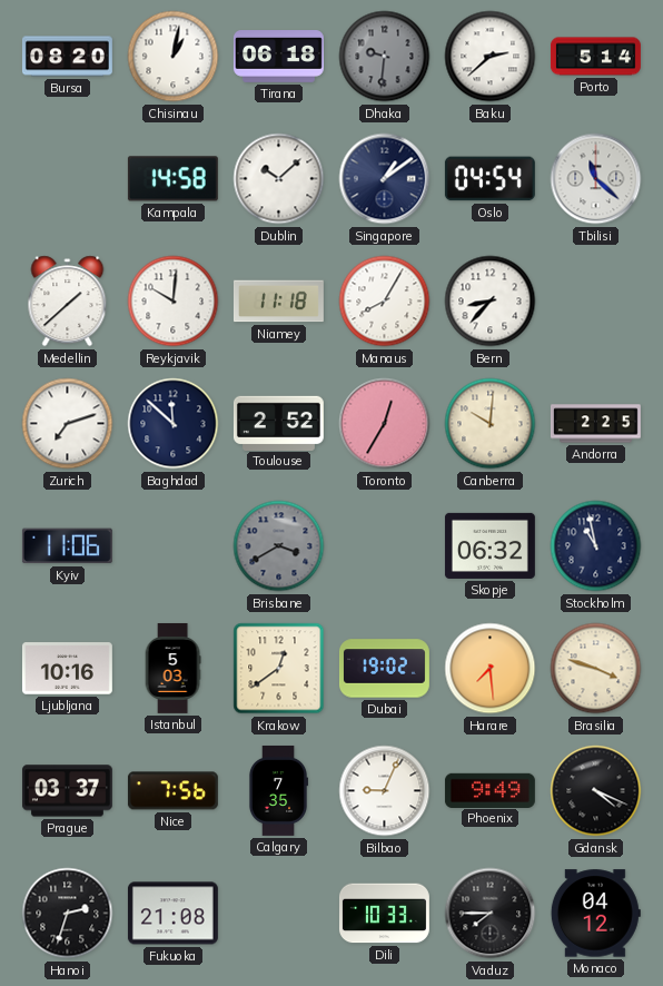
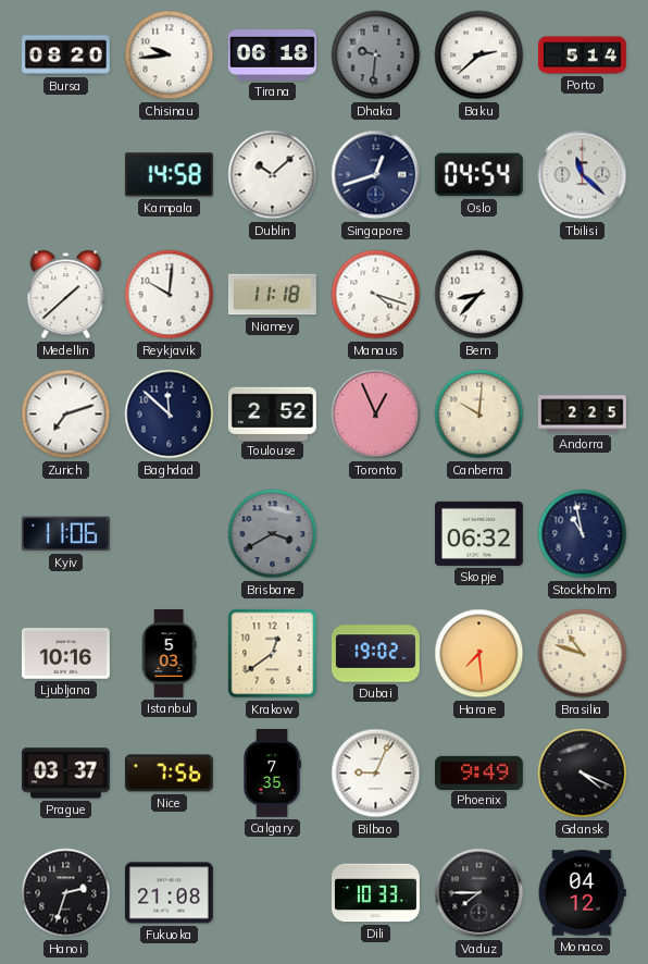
Chisinau: 1:02 -> 9:44
Singapore: 1:09 -> 12:42
Manaus: 8:05 -> 4:18
Toronto: 12:35 -> 12:56
Brasilia: 3:48 -> 10:48
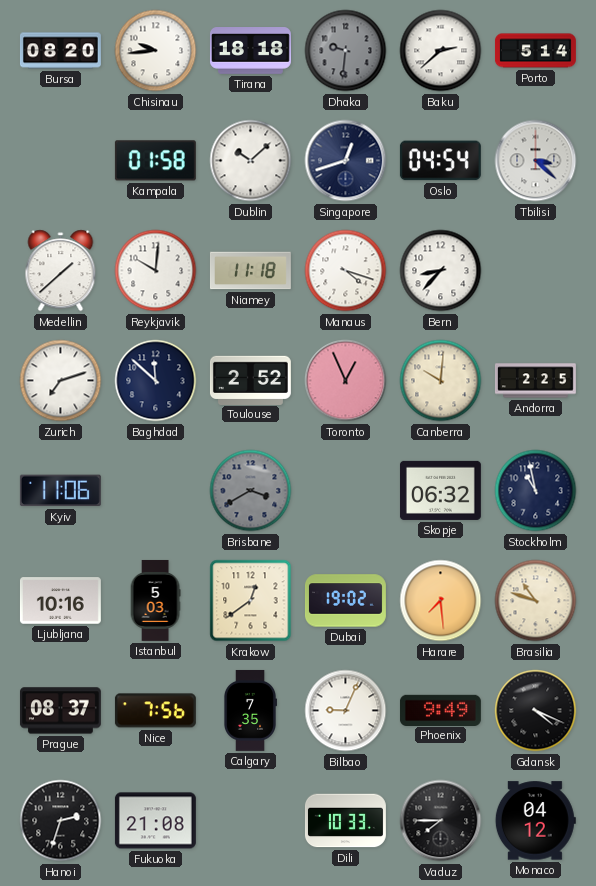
Tirana: 06:18 -> 18:18
Kampala: 14:58 -> 01:58
Tbilisi: 11:22 -> 3:22
Prague: 03:37 -> 08:37
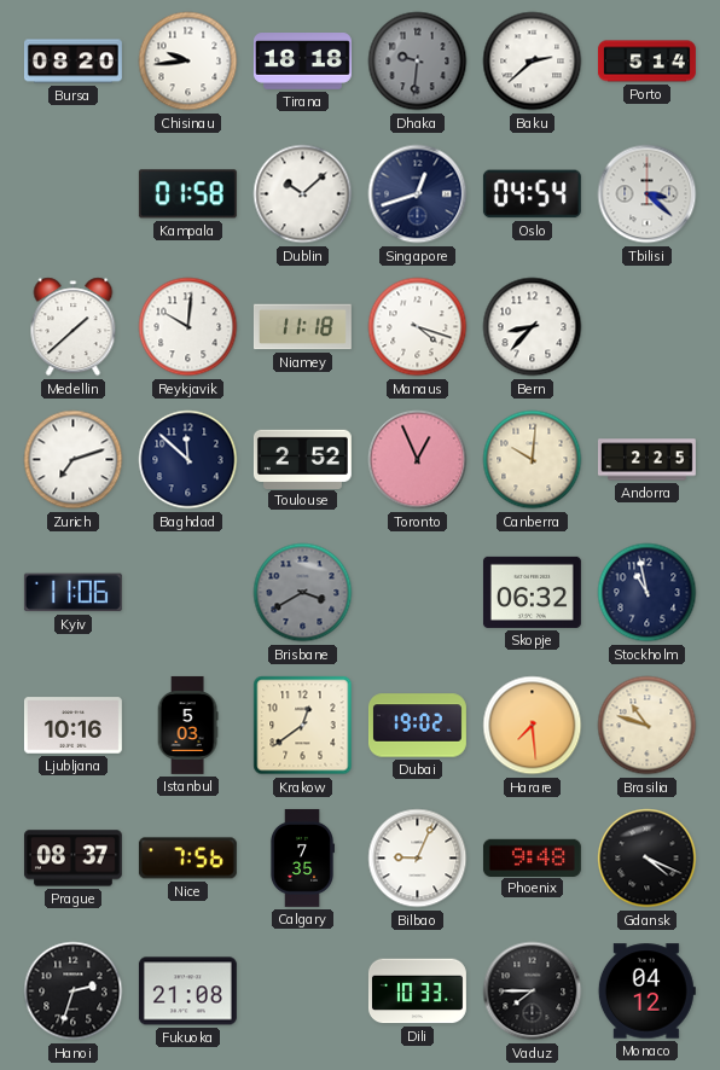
Phoenix: 9:49 -> 9:48
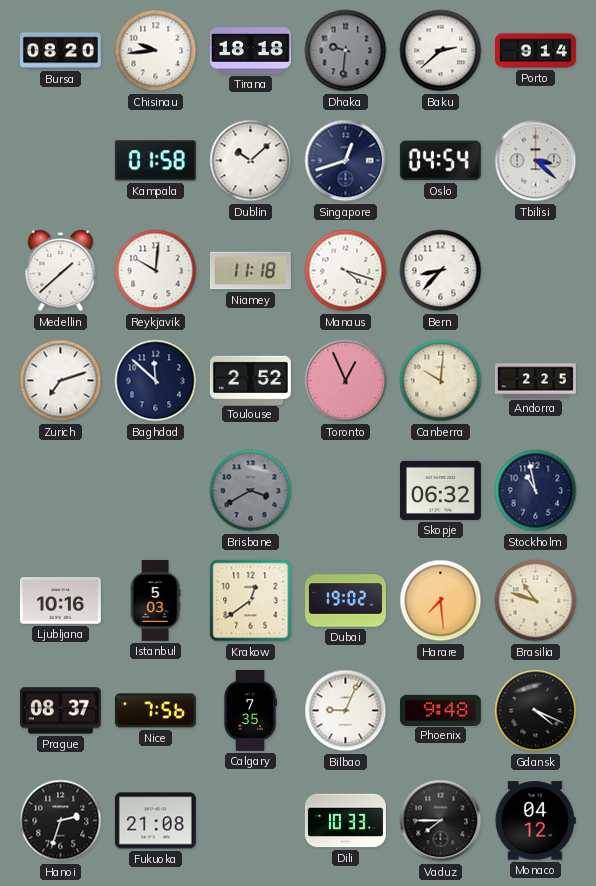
Porto: 5:14 -> 9:14
Kyiv: 11:06 -> none
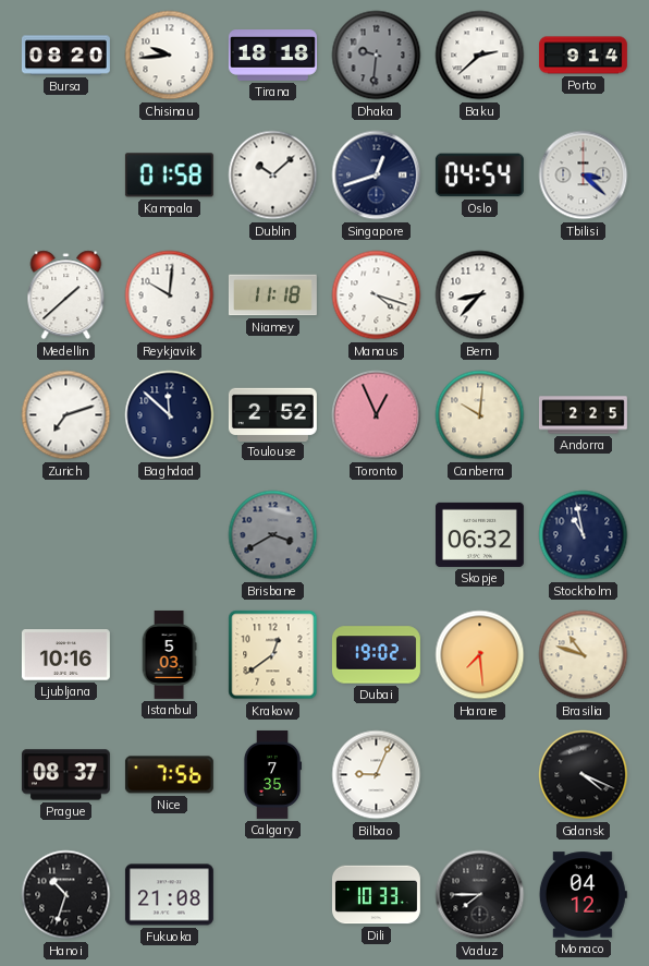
Phoenix: 9:48 -> none
Hanoi: 2:33 -> 10:33
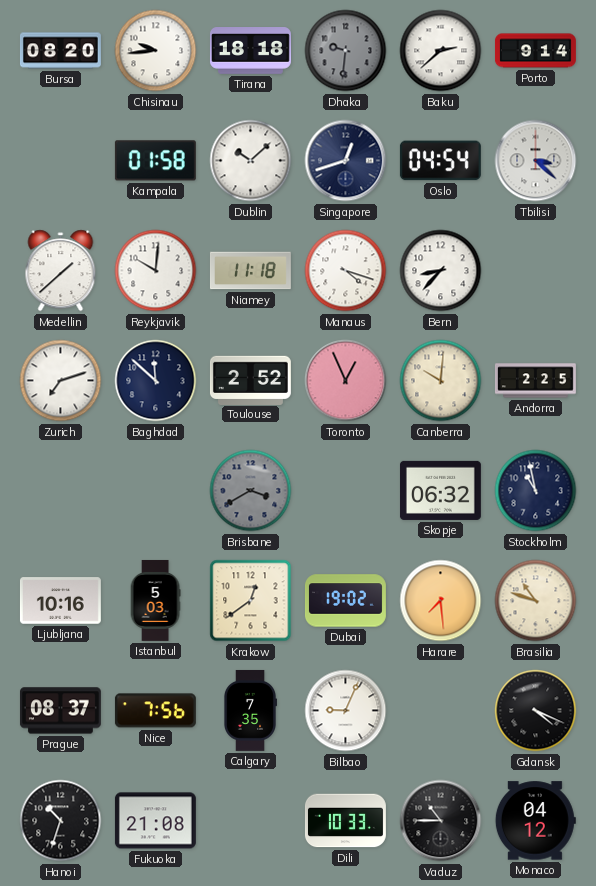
Vaduz: 7:45 -> 10:45
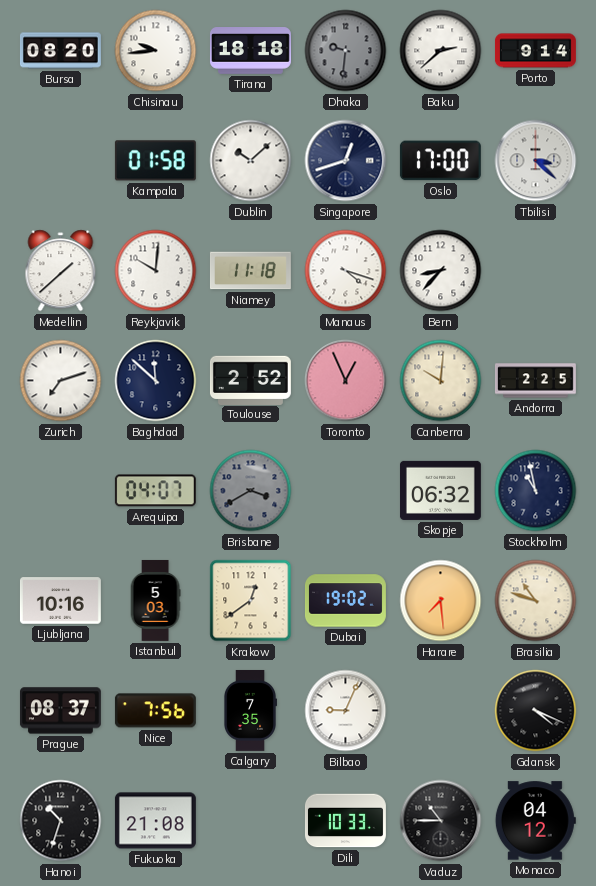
Oslo: 04:54 -> 17:00
Arequipa: none -> 04:07
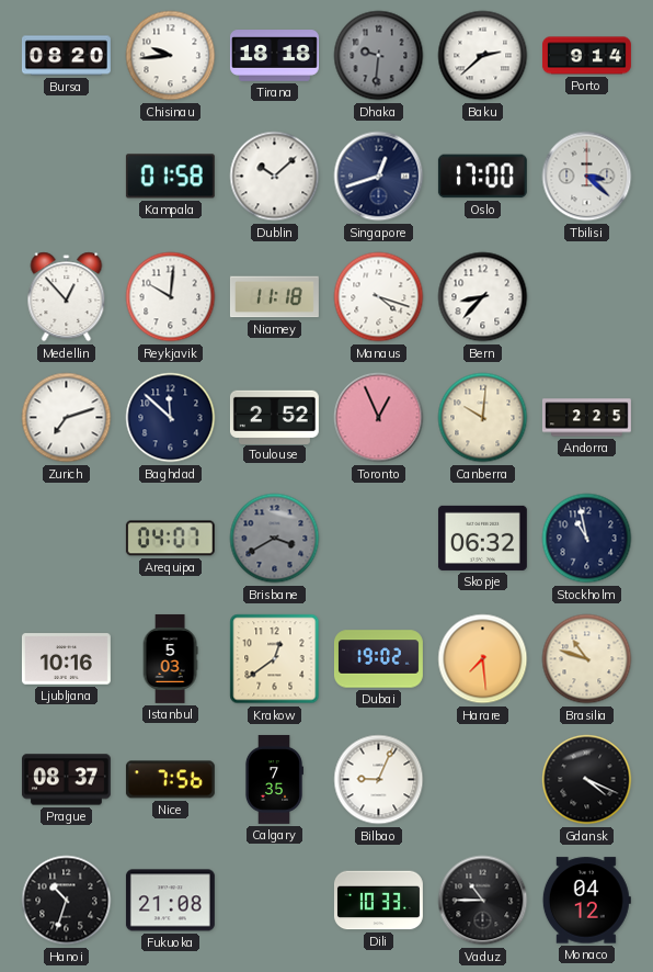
Medellin: 1:38 -> 12:53
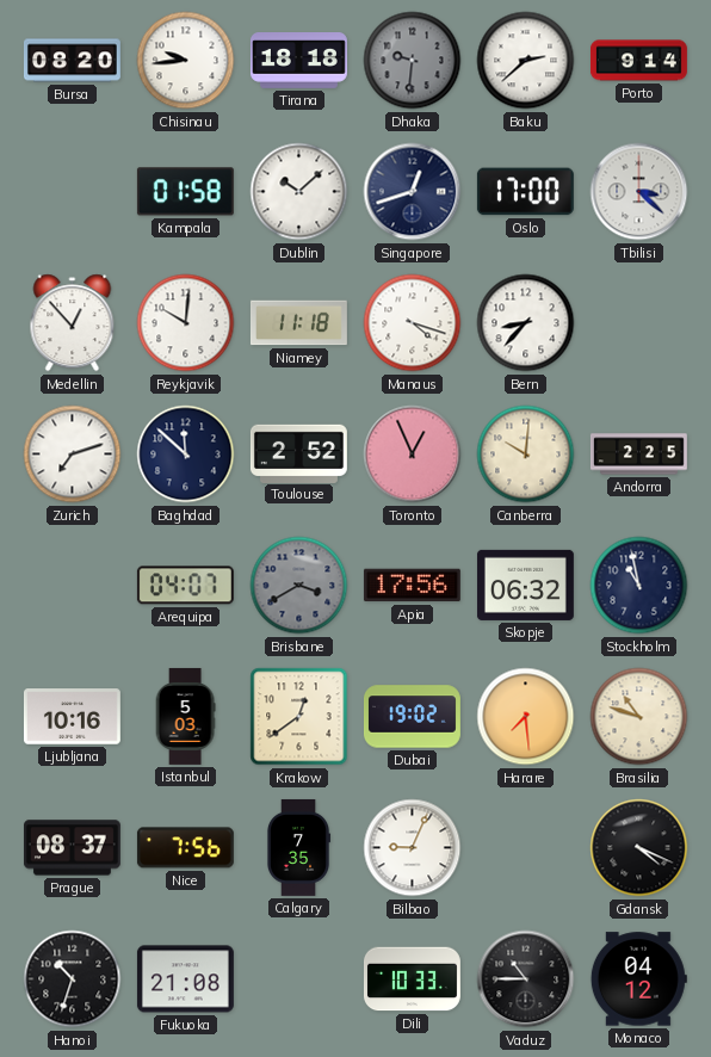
Apia: none -> 17:56
